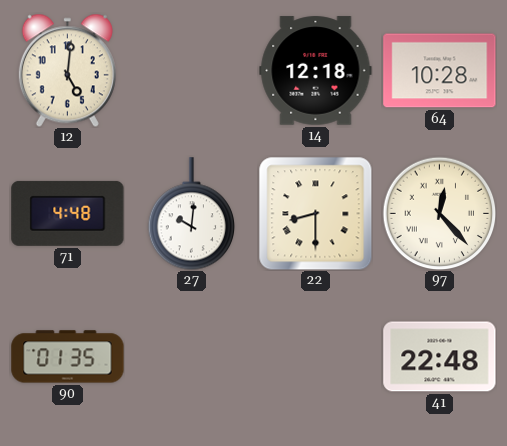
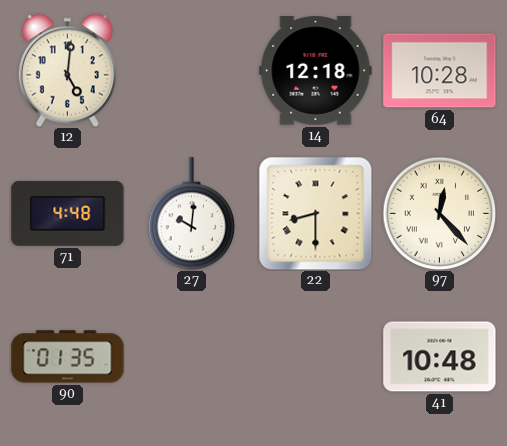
41: 22:48 -> 10:48
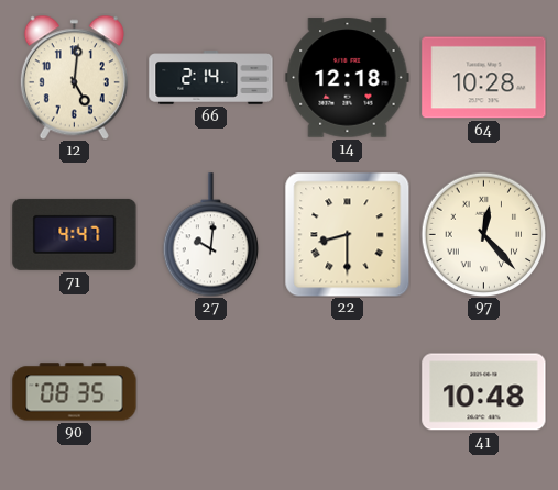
66: none -> 2:14
71: 4:48 -> 4:47
90: 01:35 -> 08:35
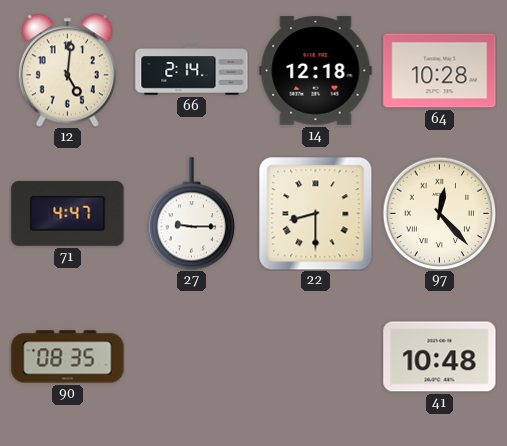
27: 10:01 -> 9:15
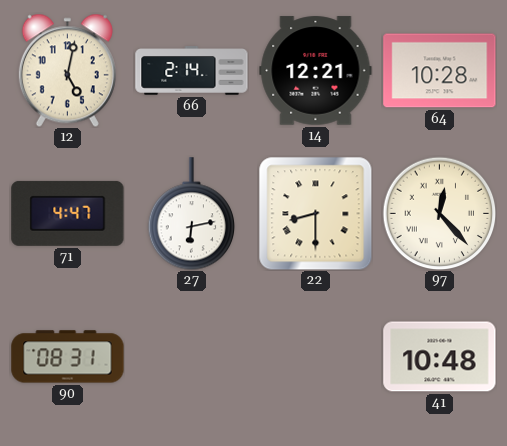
12: 5:01 -> 5:02
14: 12:18 -> 12:21
27: 9:15 -> 6:13
90: 08:35 -> 08:31
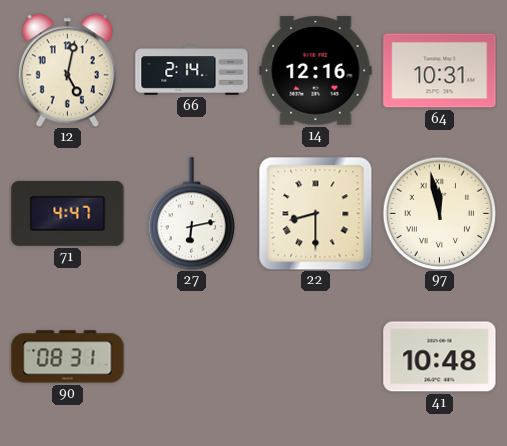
14: 12:21 -> 12:16
64: 10:28 -> 10:31
97: 12:23 -> 11:58
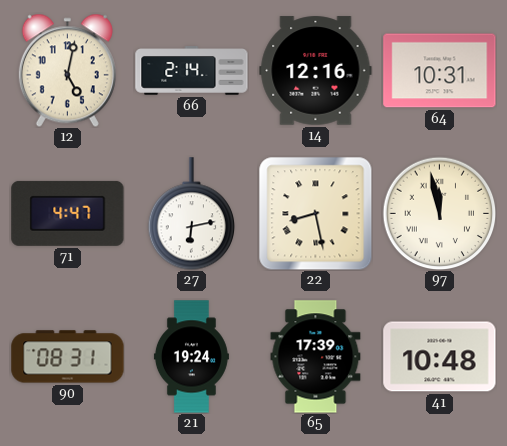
22: 8:30 -> 8:28
21: none -> 19:24
65: none -> 17:39
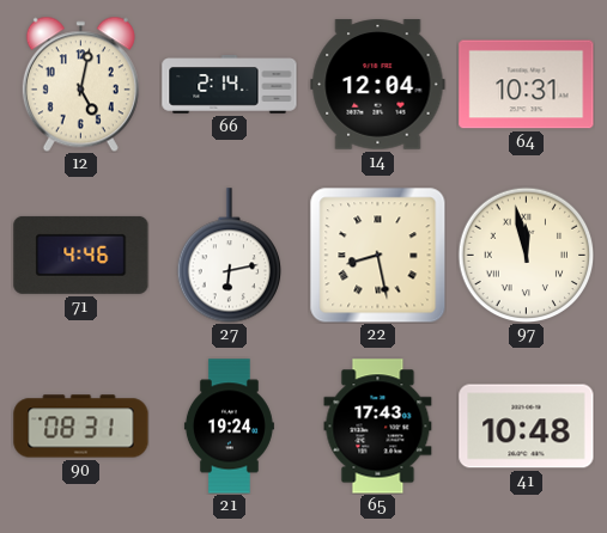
14: 12:16 -> 12:04
71: 4:47 -> 4:46
65: 17:39 -> 17:43
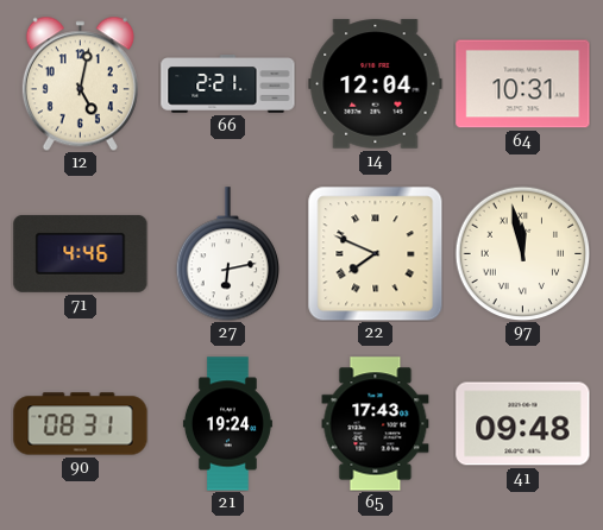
66: 2:14 -> 2:21
22: 8:28 -> 7:49
41: 10:48 -> 09:48
